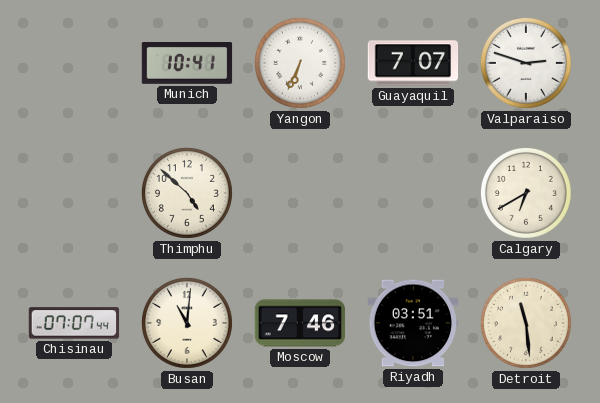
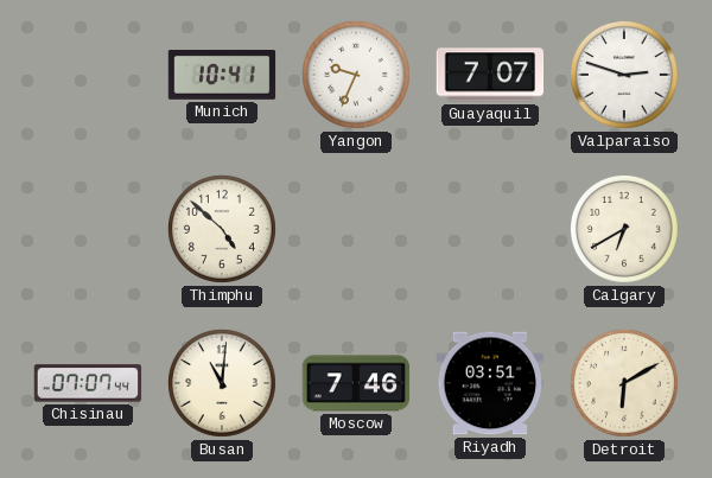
Yangon: 6:34 -> 9:34
Detroit: 11:29 -> 6:10
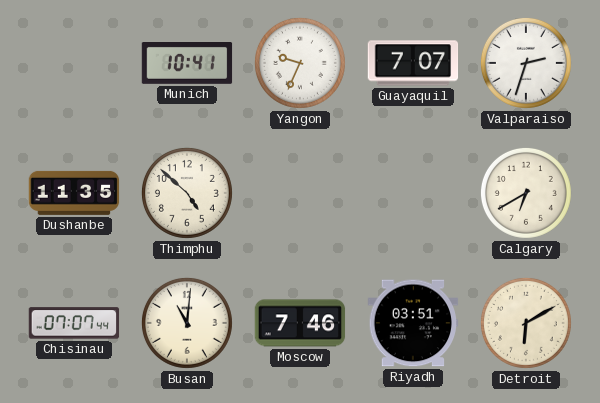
Valparaiso: 2:48 -> 2:33
Dushanbe: none -> 11:35
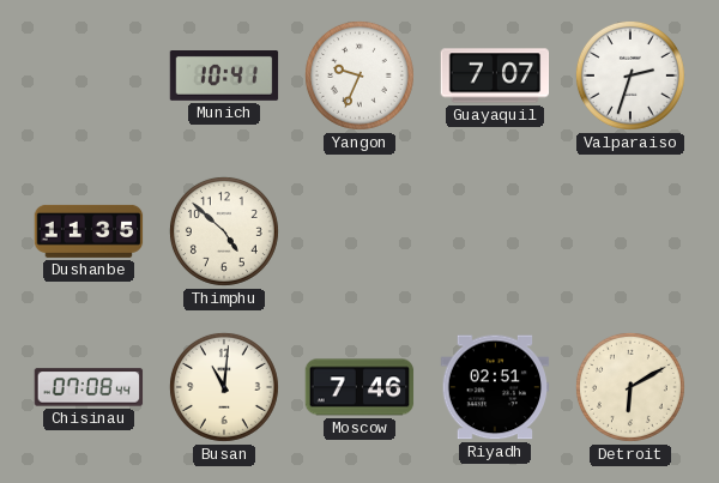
Calgary: 6:40 -> none
Chisinau: 07:07 -> 07:08
Riyadh: 03:51 -> 02:51
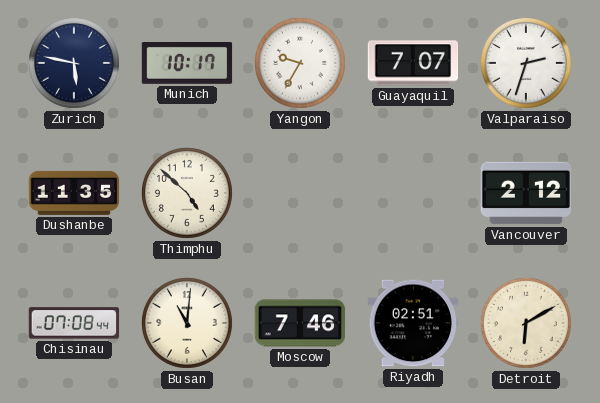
Zurich: none -> 5:47
Munich: 10:41 -> 10:17
Yangon: 9:34 -> 9:35
Vancouver: none -> 2:12
